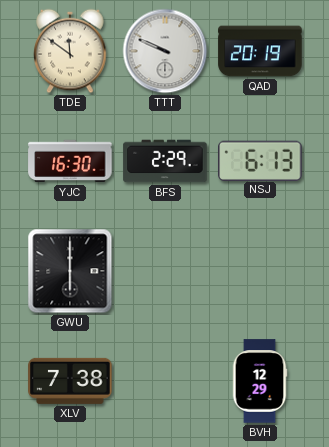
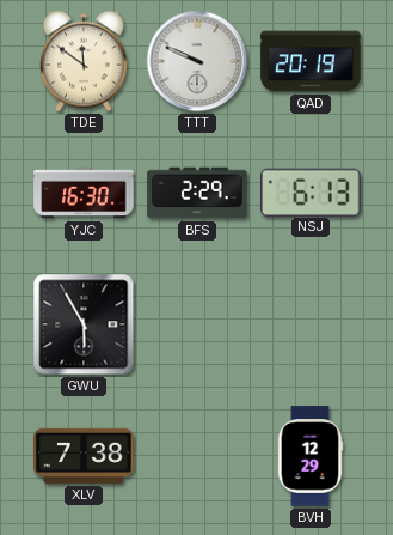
GWU: 6:00 -> 5:55
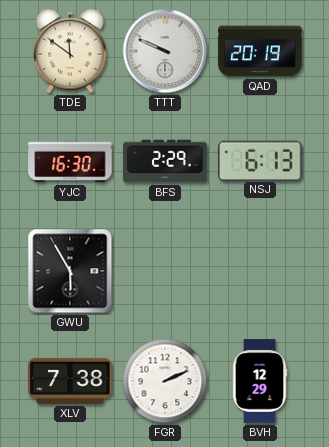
FGR: none -> 2:11
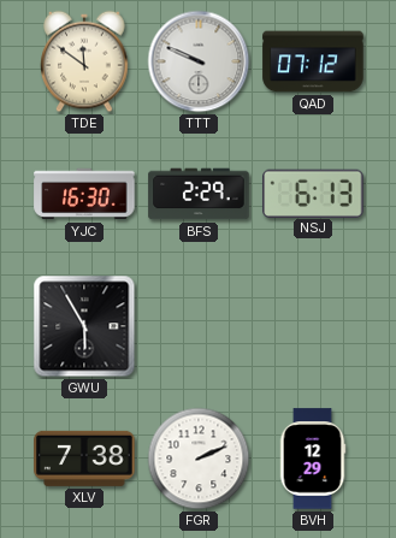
QAD: 20:19 -> 07:12
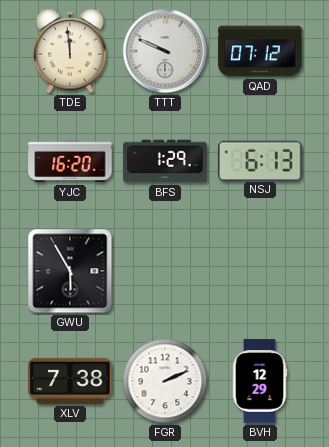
TDE: 11:51 -> 11:59
YJC: 16:30 -> 16:20
BFS: 2:29 -> 1:29
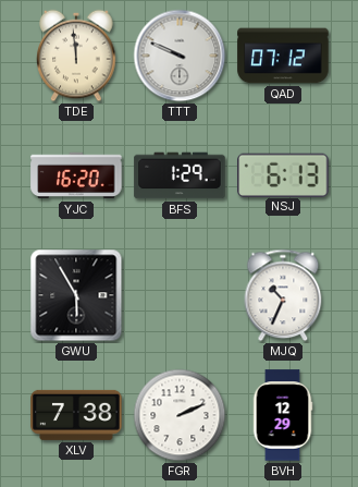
MJQ: none -> 10:34
